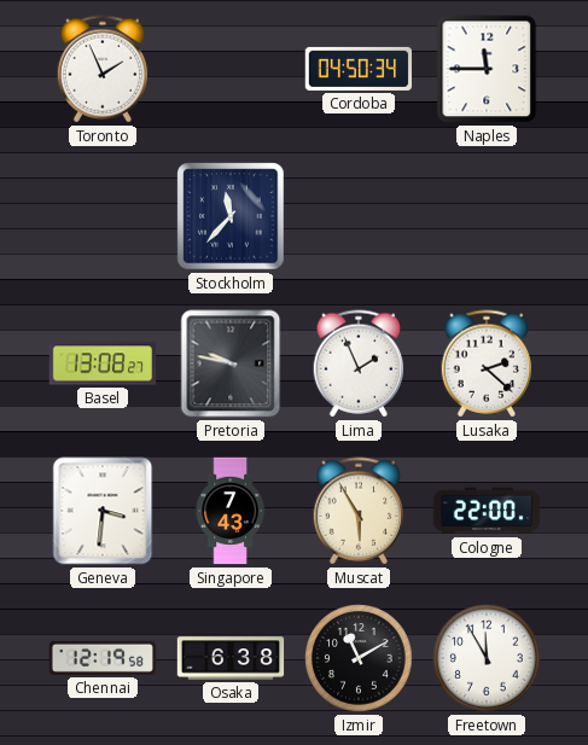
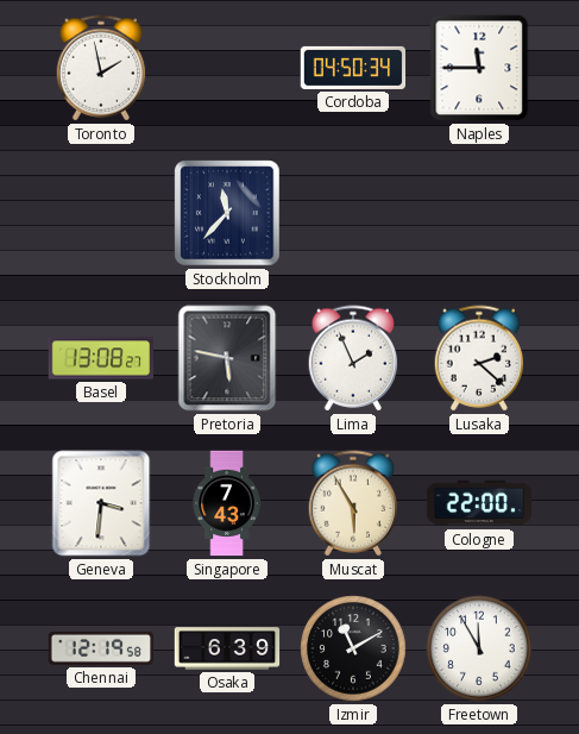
Toronto: 1:56 -> 1:58
Pretoria: 9:47 -> 5:47
Osaka: 6:38 -> 6:39
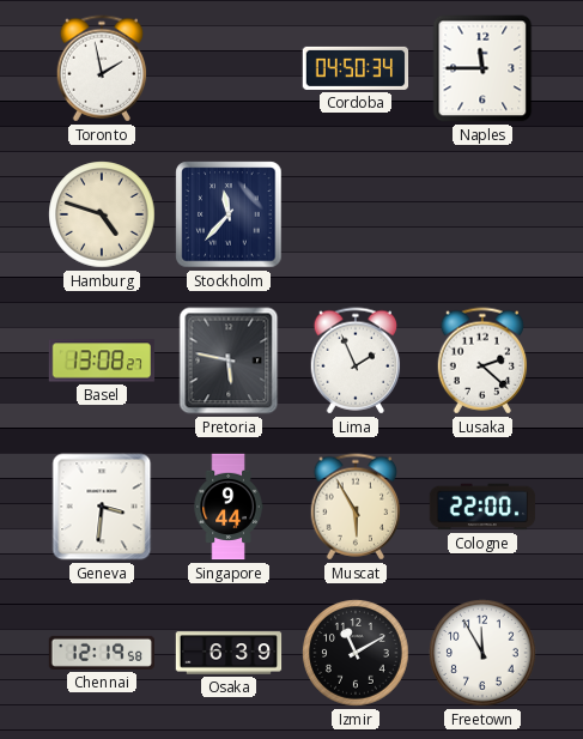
Hamburg: none -> 4:48
Singapore: 7:43 -> 9:44
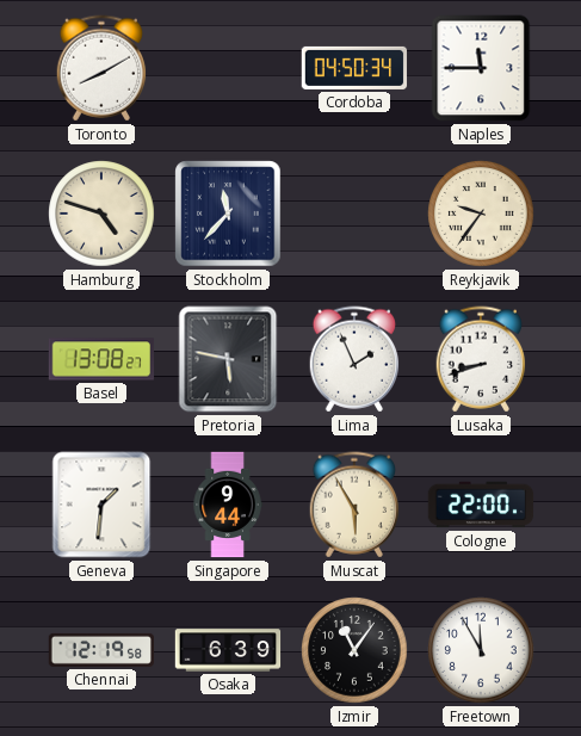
Toronto: 1:58 -> 8:10
Reykjavik: none -> 9:36
Lusaka: 2:22 -> 8:42
Geneva: 3:31 -> 1:31
Izmir: 11:10 -> 11:06
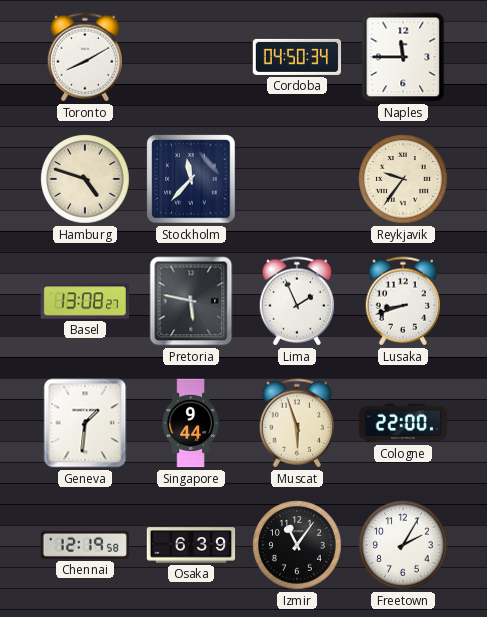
Muscat: 5:55 -> 5:57
Freetown: 11:55 -> 2:05
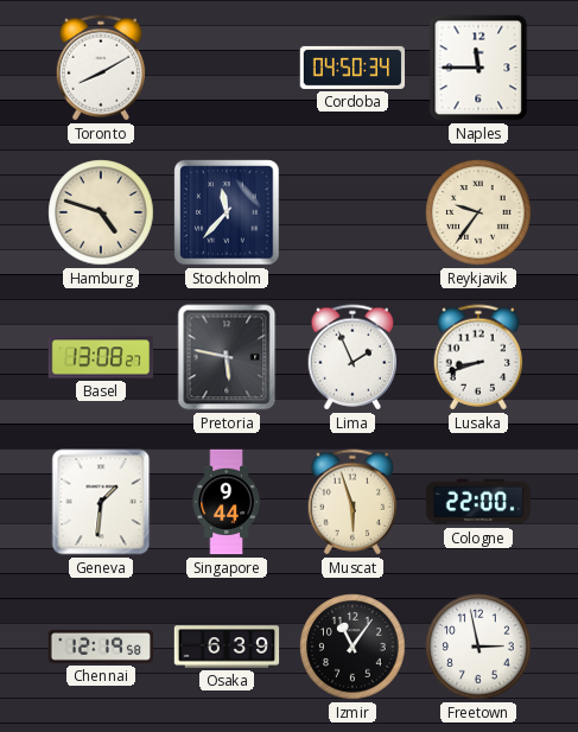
Freetown: 2:05 -> 2:58
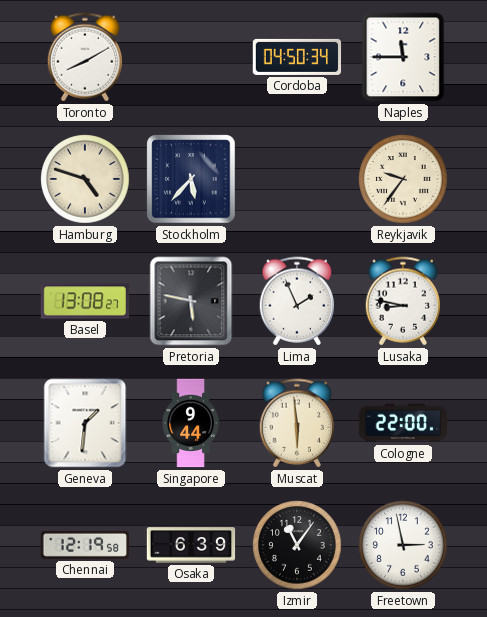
Stockholm: 11:37 -> 5:37
Lusaka: 8:42 -> 8:47
Muscat: 5:57 -> 5:59
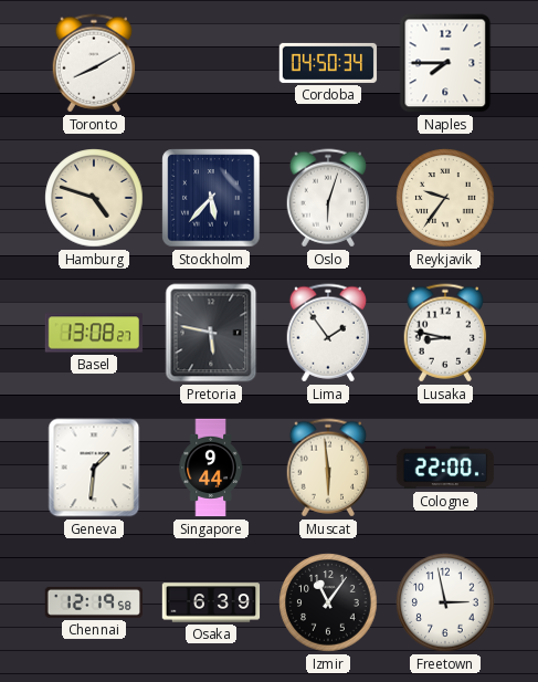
Naples: 11:45 -> 7:45
Oslo: none -> 6:03
Lima: 1:56 -> 1:54
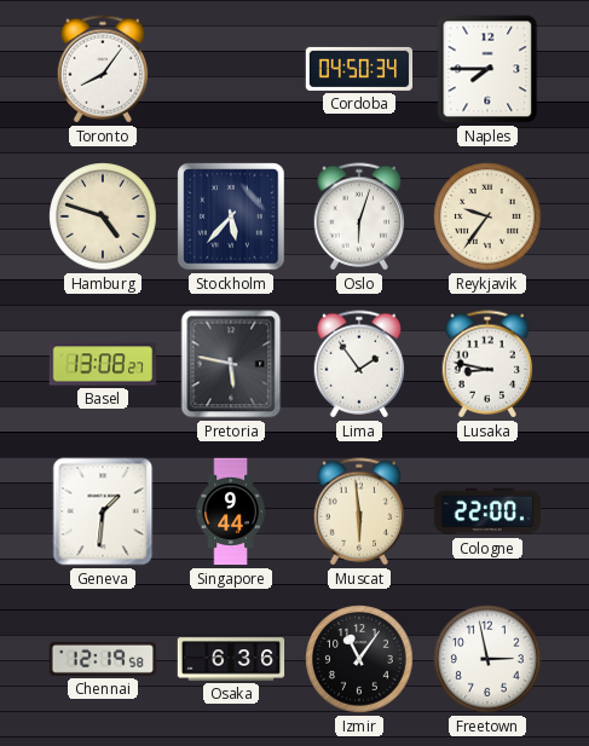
Toronto: 8:10 -> 8:06
Osaka: 6:39 -> 6:36
